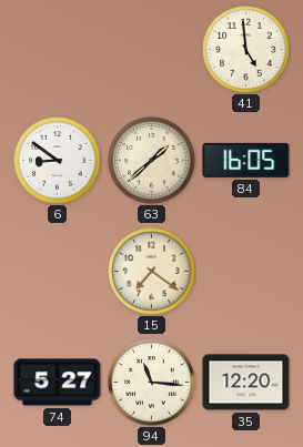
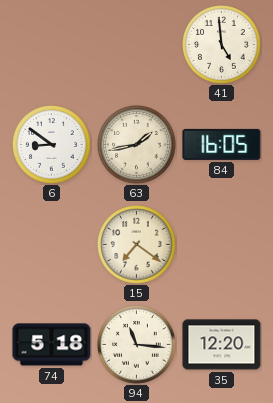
63: 1:38 -> 1:43
74: 5:27 -> 5:18
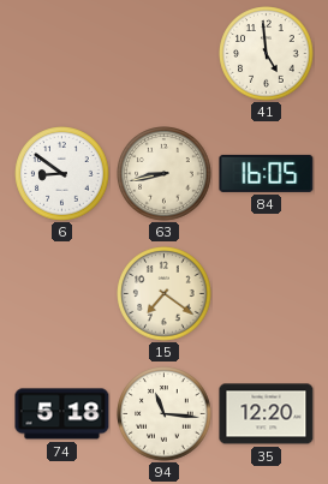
63: 1:43 -> 8:43
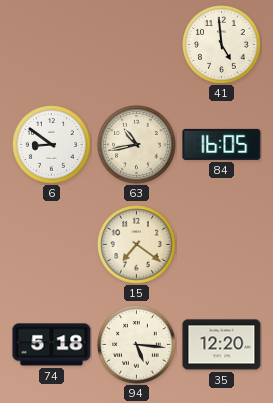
63: 8:43 -> 10:43
94: 11:16 -> 5:16
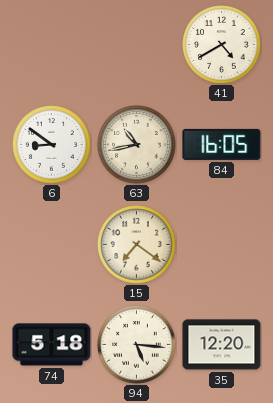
41: 4:59 -> 4:40
